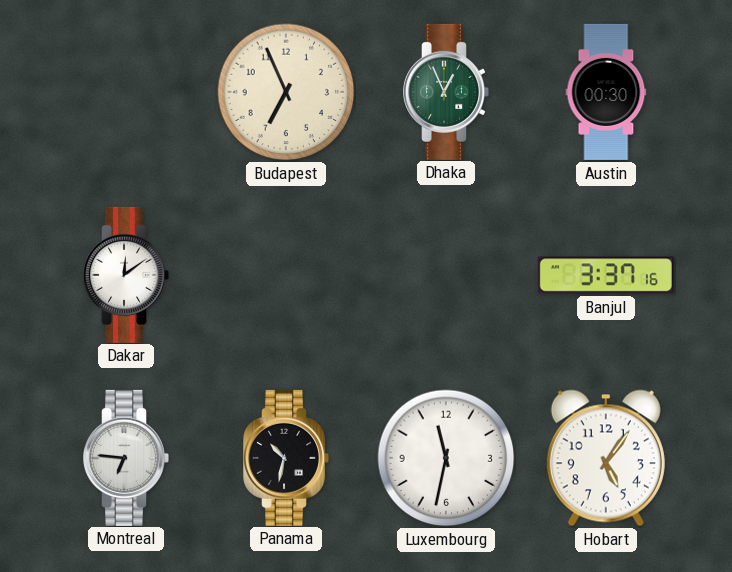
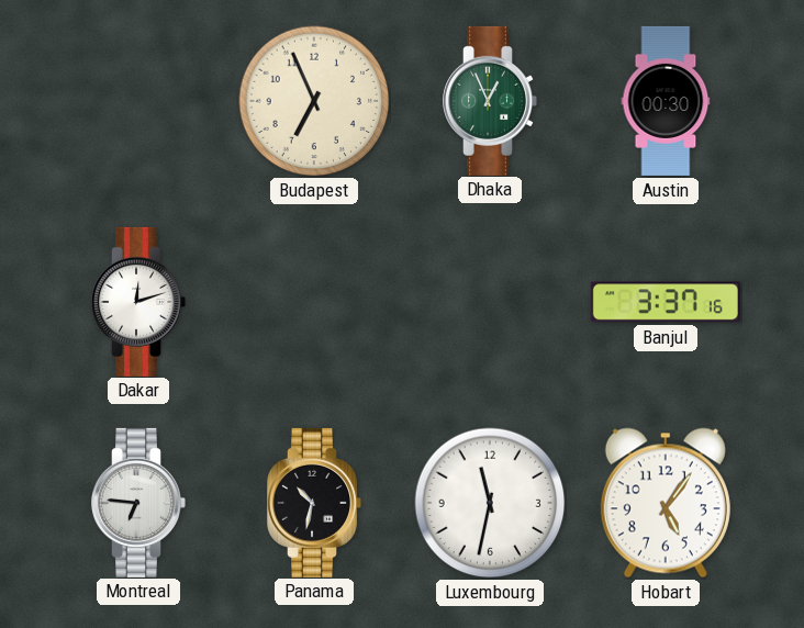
Dakar: 12:09 -> 12:12
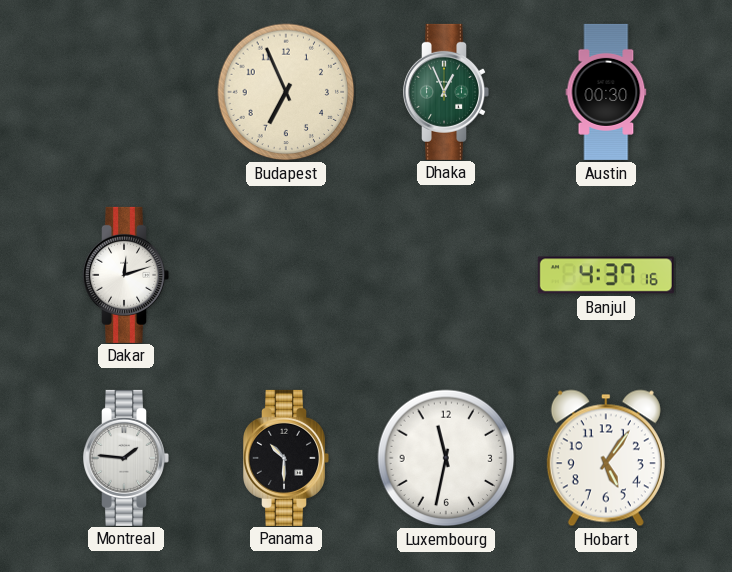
Banjul: 3:37 -> 4:37
Montreal: 6:46 -> 1:46
Panama: 10:32 -> 10:30
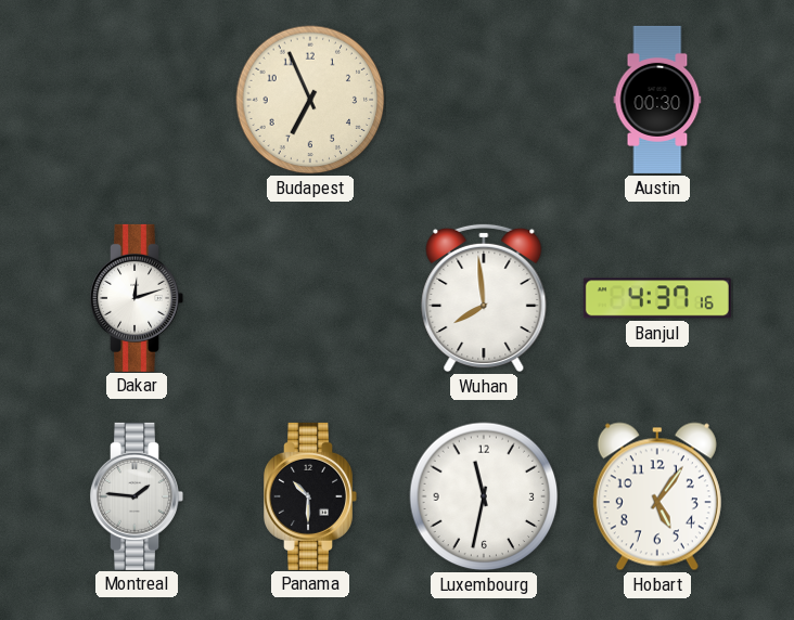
Dhaka: 12:56 -> none
Wuhan: none -> 7:59
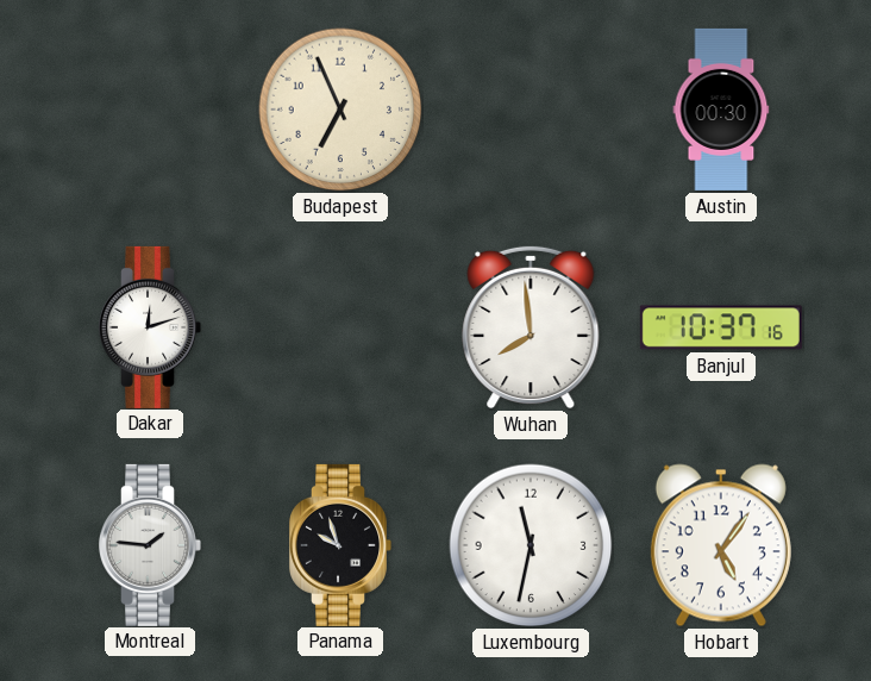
Banjul: 4:37 -> 10:37
Panama: 10:30 -> 9:57
